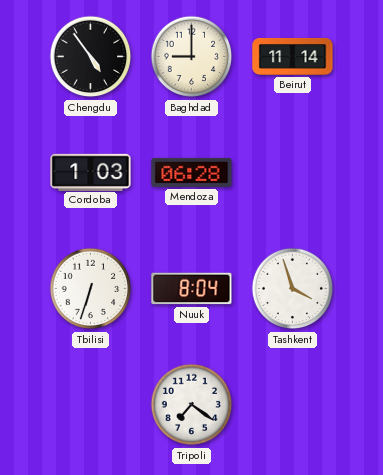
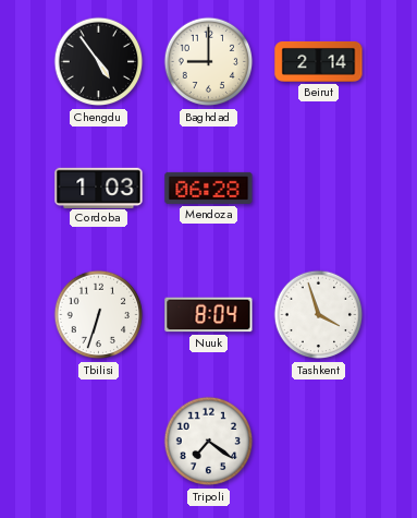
Beirut: 11:14 -> 2:14
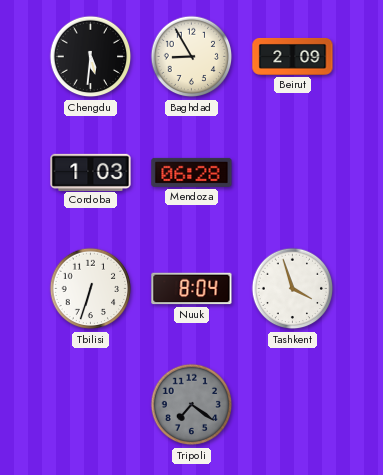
Chengdu: 4:54 -> 5:31
Baghdad: 9:00 -> 8:55
Beirut: 2:14 -> 2:09
Tripoli dial: white -> grey
